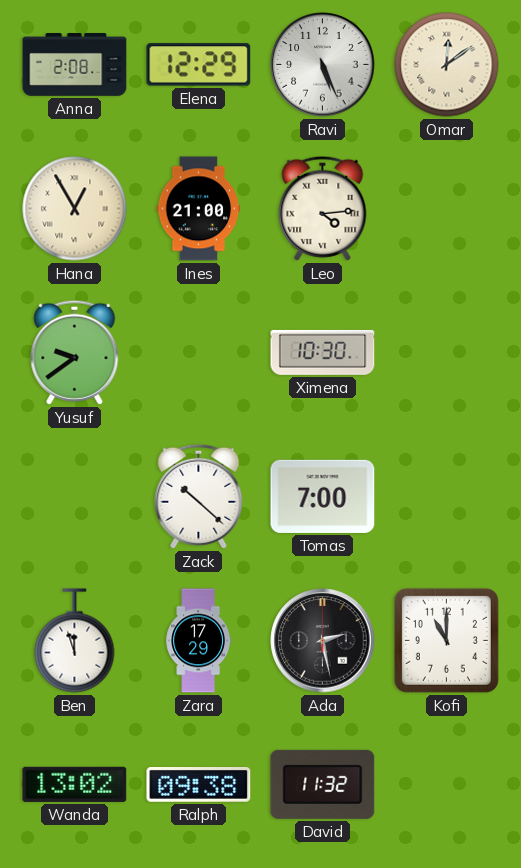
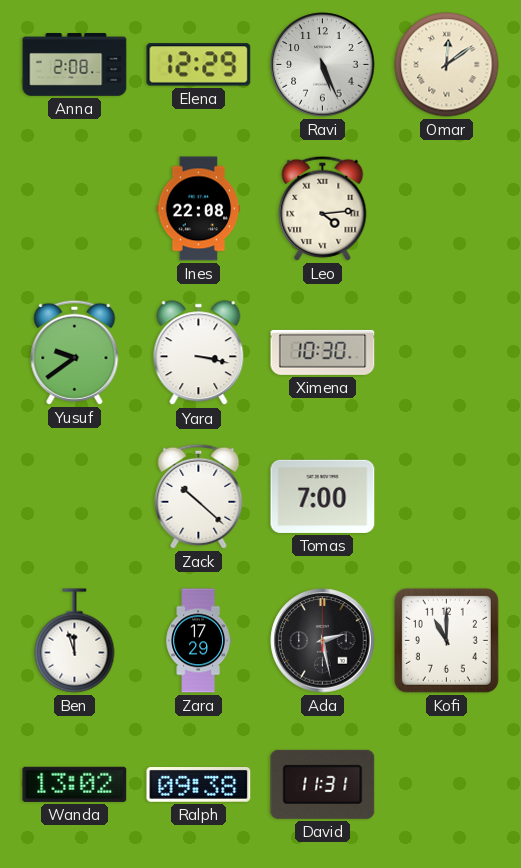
Hana: 12:55 -> none
Ines: 21:00 -> 22:08
Yara: none -> 3:17
David: 11:32 -> 11:31
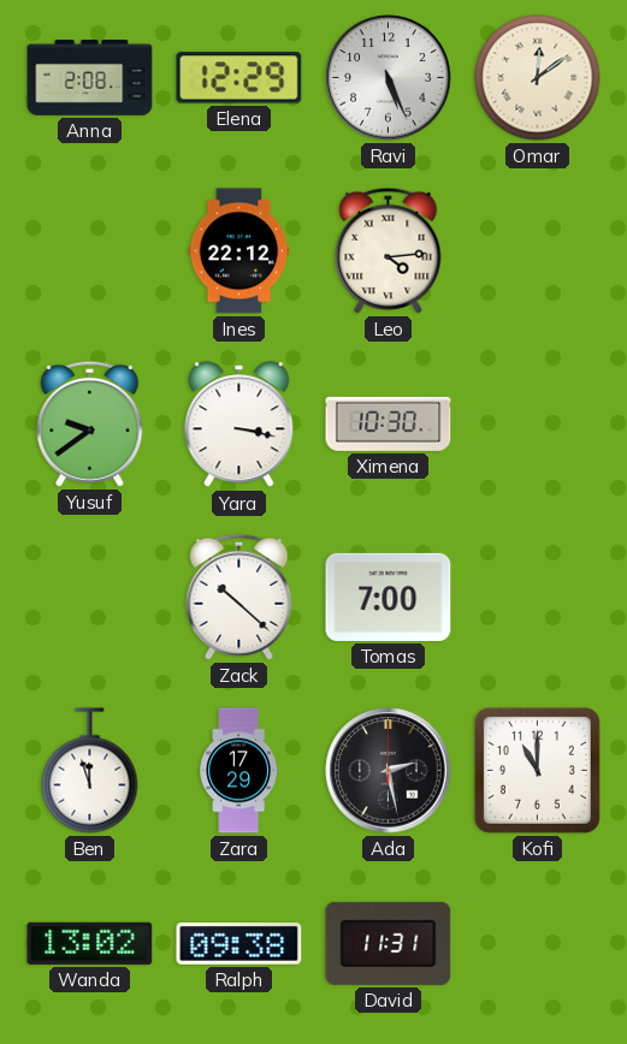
Ines: 22:08 -> 22:12
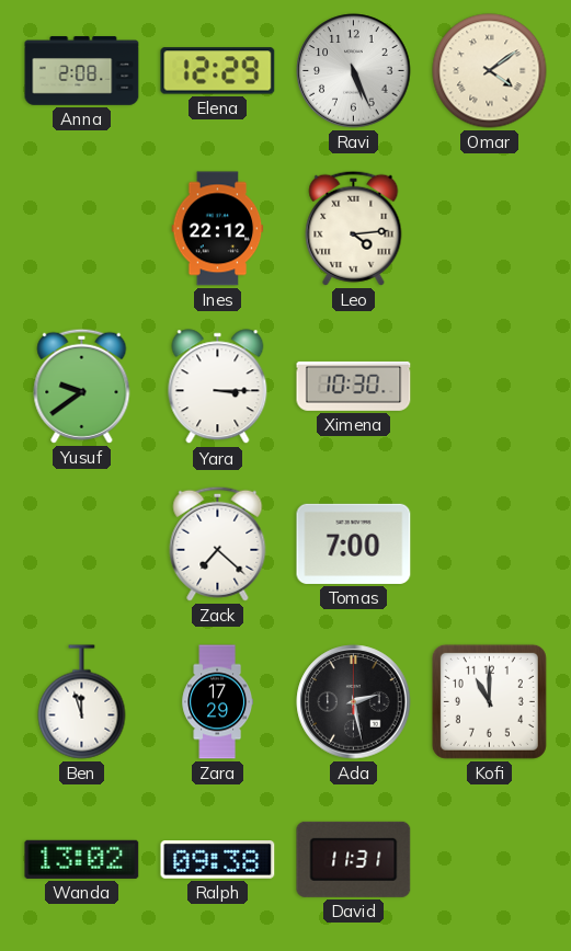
Omar: 12:09 -> 4:09
Yara: 3:17 -> 3:15
Zack: 10:22 -> 7:22
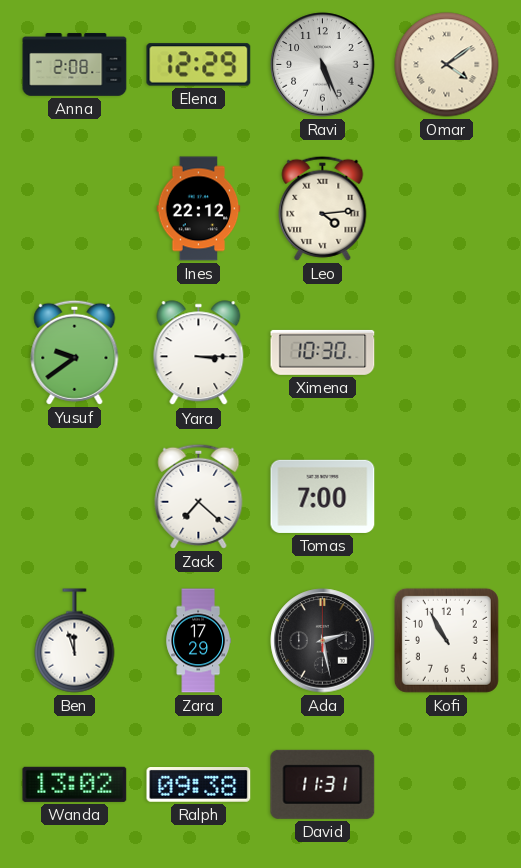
Kofi: 11:00 -> 10:55
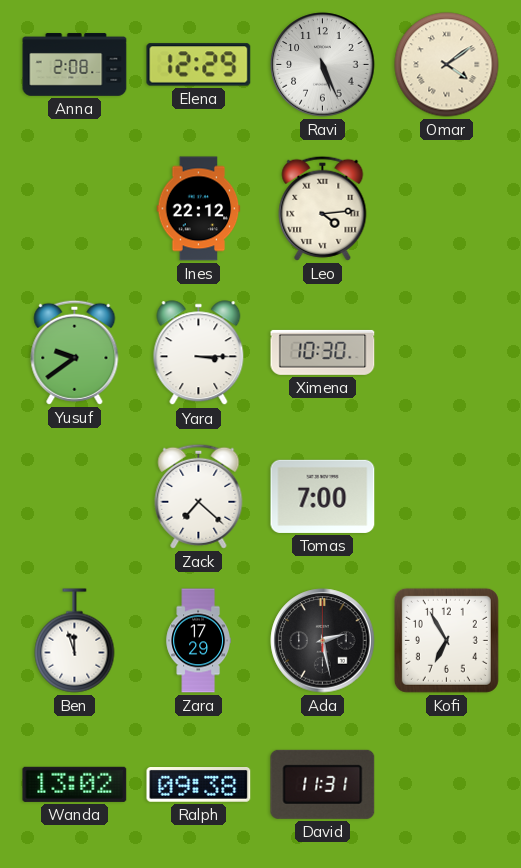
Kofi: 10:55 -> 6:55
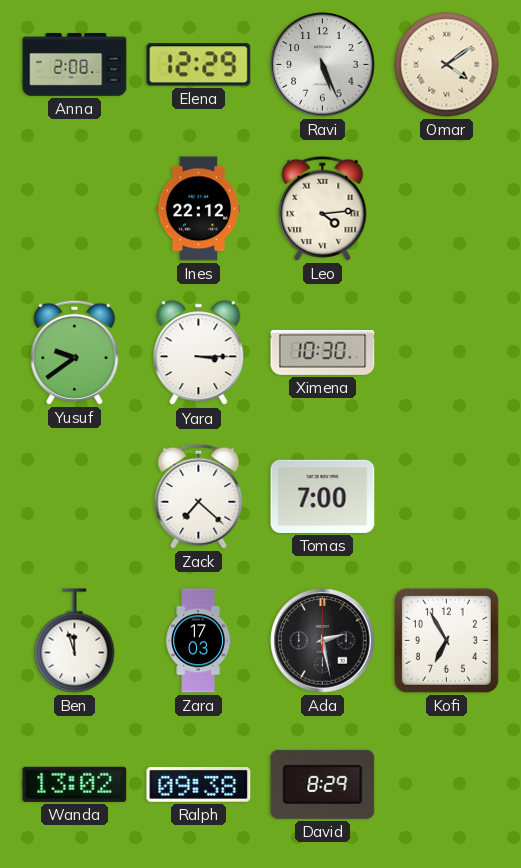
Zara: 17:29 -> 17:03
David: 11:31 -> 8:29
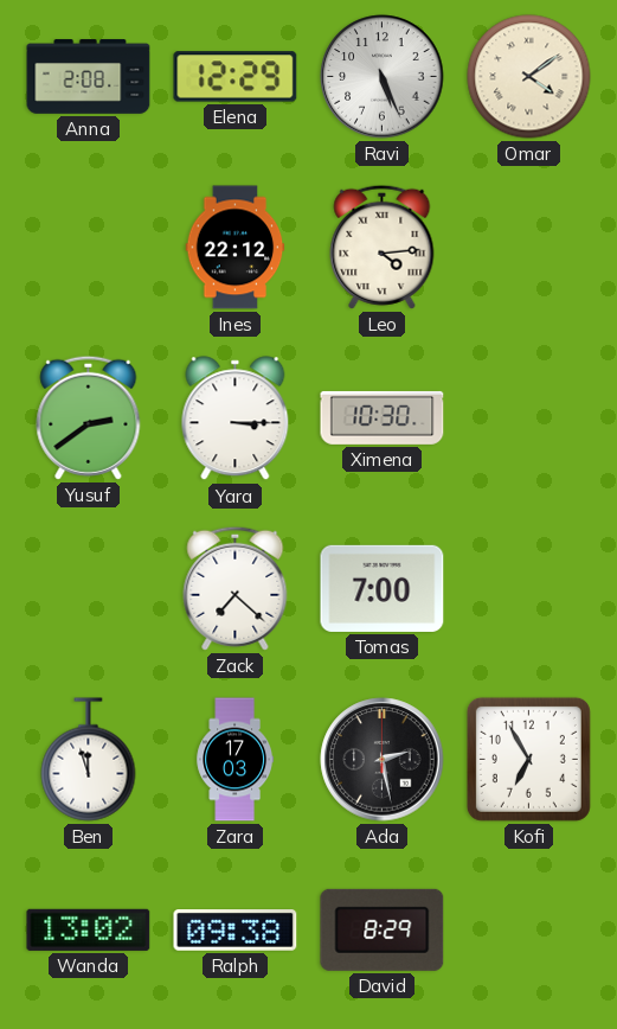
Yusuf: 9:39 -> 2:39
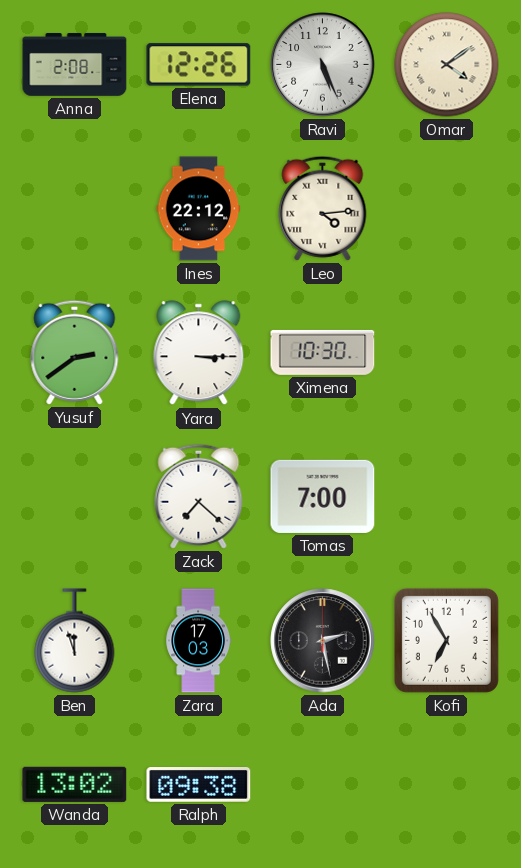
Elena: 12:29 -> 12:26
David: 8:29 -> none
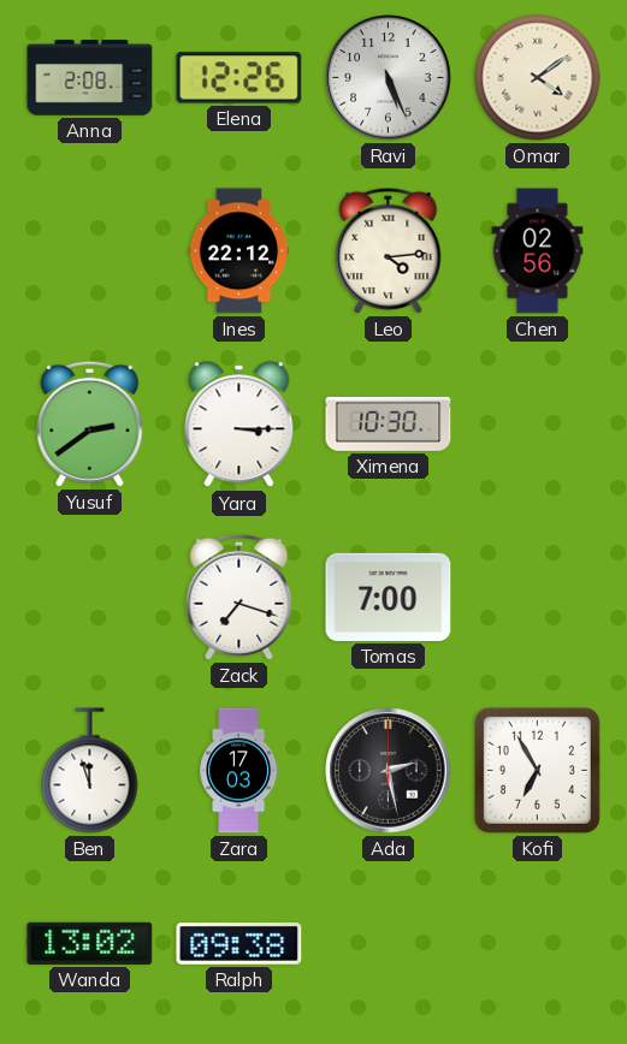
Chen: none -> 02:56
Zack: 7:22 -> 7:18
